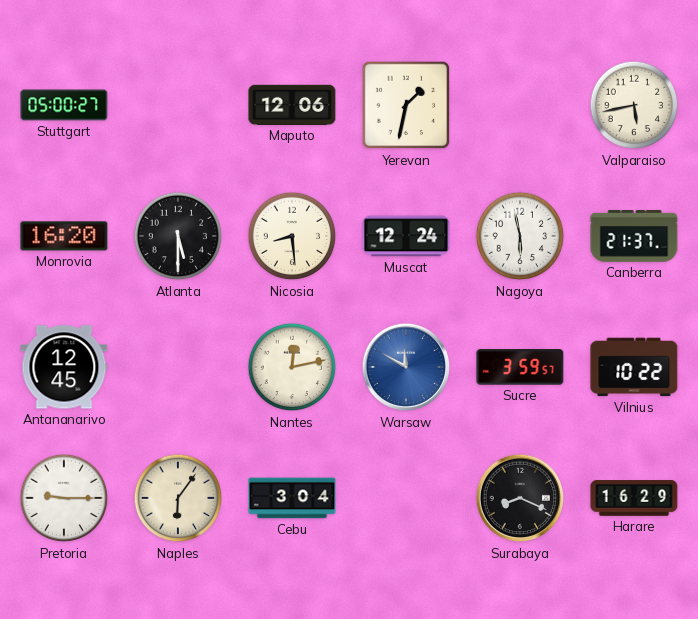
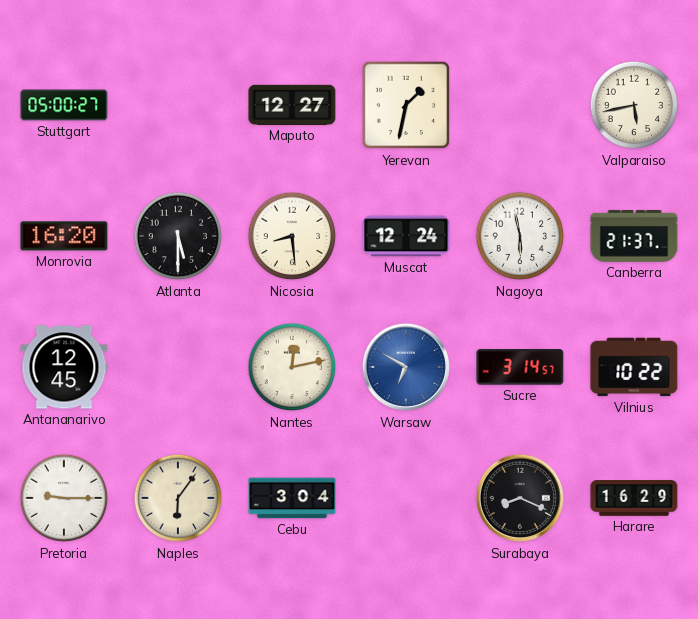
Maputo: 12:06 -> 12:27
Warsaw: 11:50 -> 6:50
Sucre: 3:59 -> 3:14
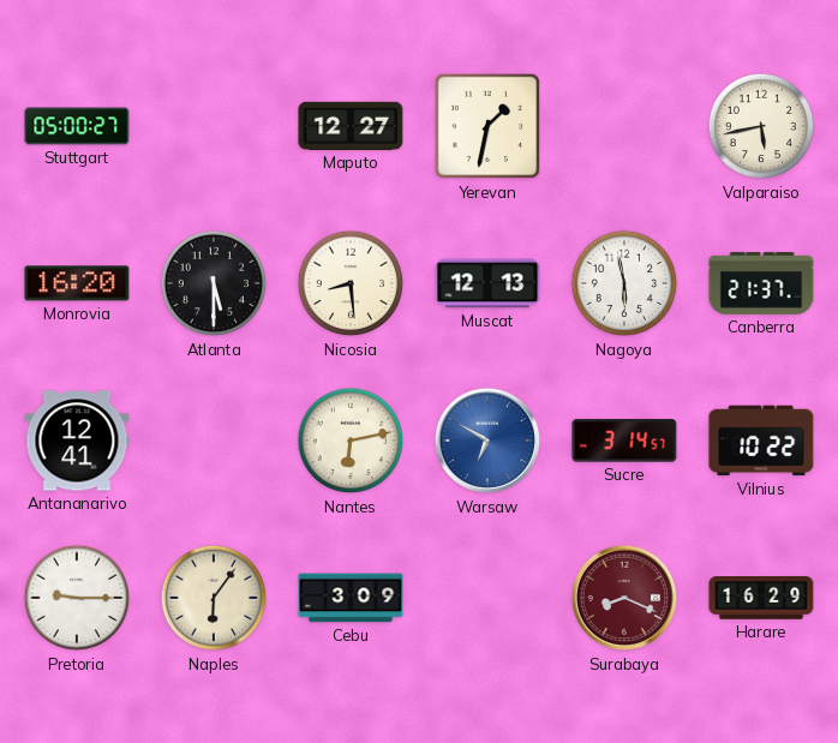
Muscat: 12:24 -> 12:13
Antananarivo: 12:45 -> 12:41
Nantes: 12:13 -> 6:13
Cebu: 3:04 -> 3:09
Surabaya dial: black -> burgundy
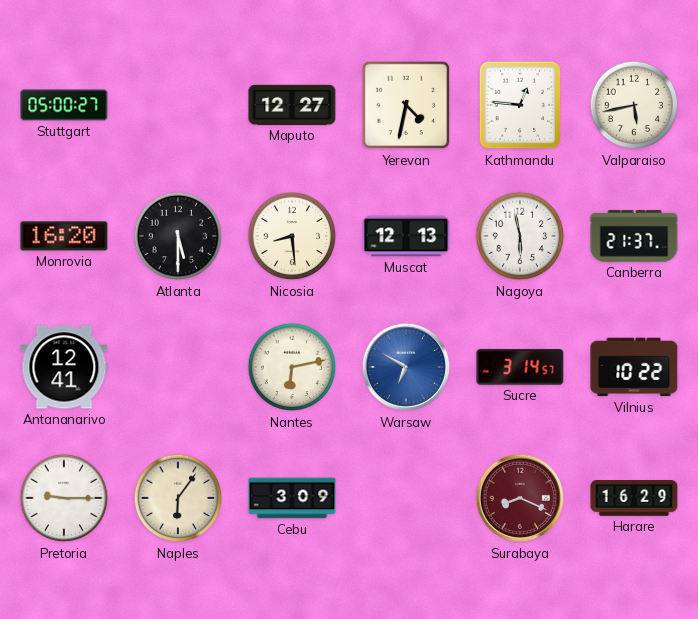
Yerevan: 1:32 -> 4:32
Kathmandu: none -> 12:46
